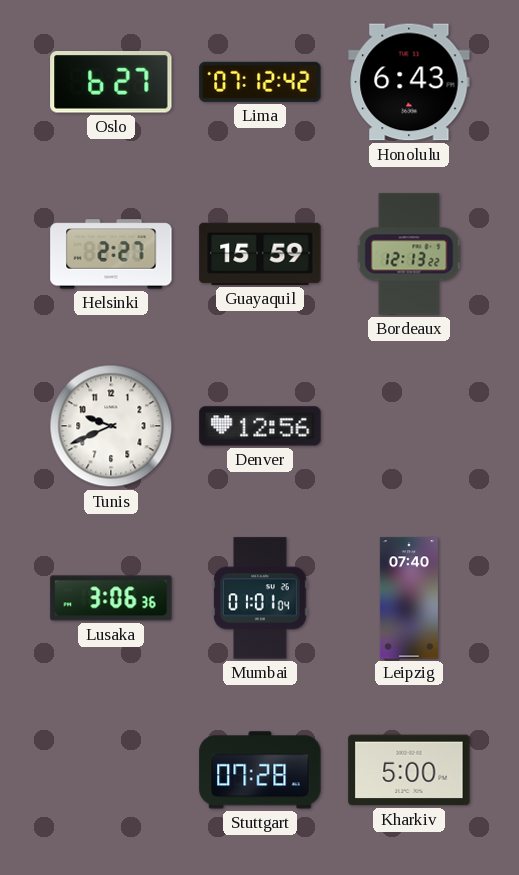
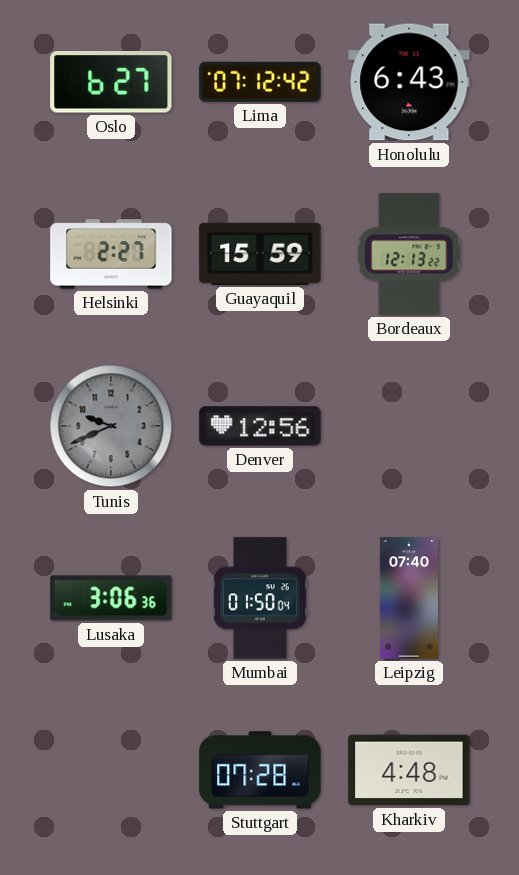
Tunis dial: white -> grey
Mumbai: 01:01 -> 01:50
Kharkiv: 5:00 -> 4:48
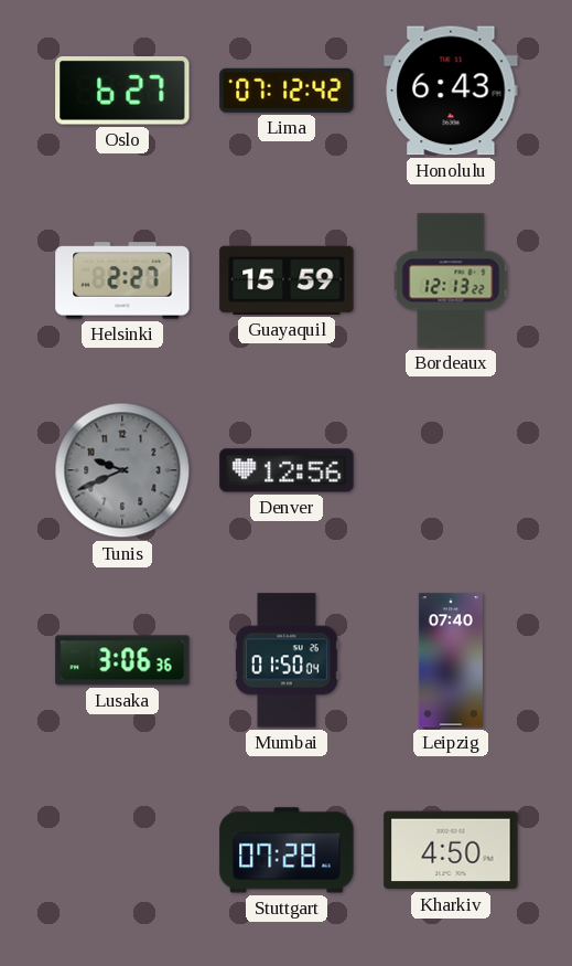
Kharkiv: 4:48 -> 4:50
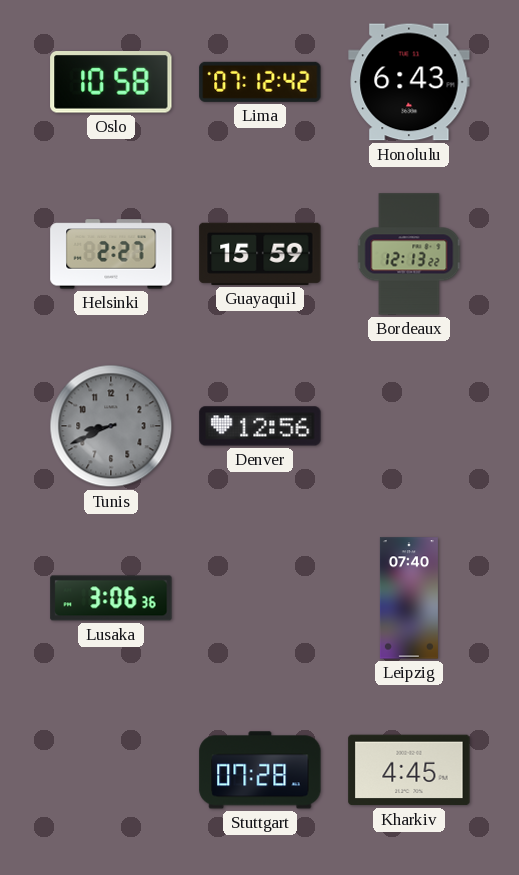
Oslo: 6:27 -> 10:58
Tunis: 9:41 -> 8:41
Mumbai: 01:50 -> none
Kharkiv: 4:50 -> 4:45
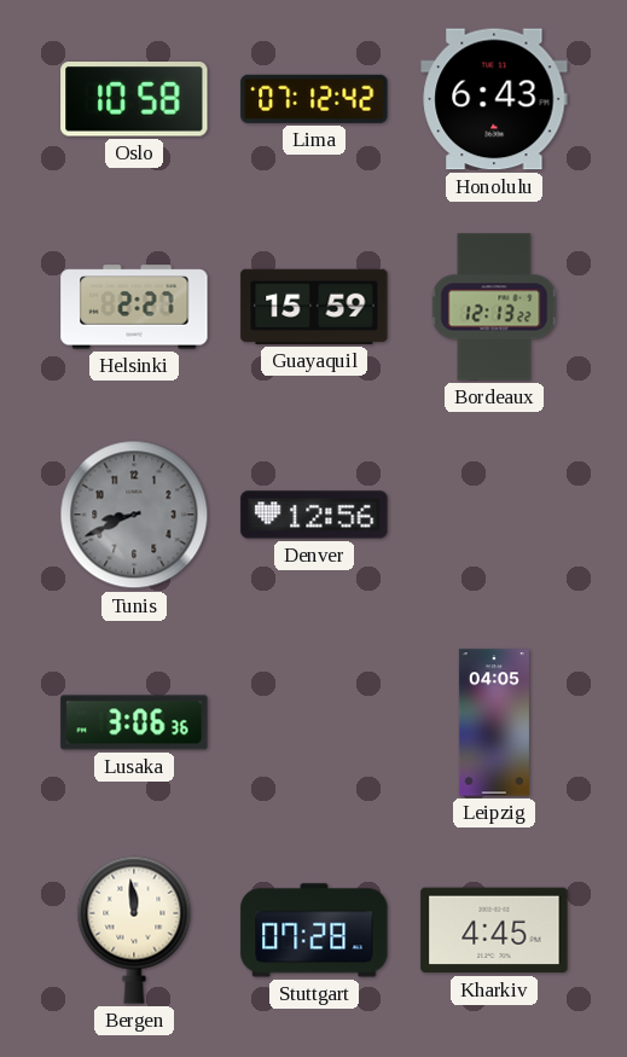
Leipzig: 07:40 -> 04:05
Bergen: none -> 11:59
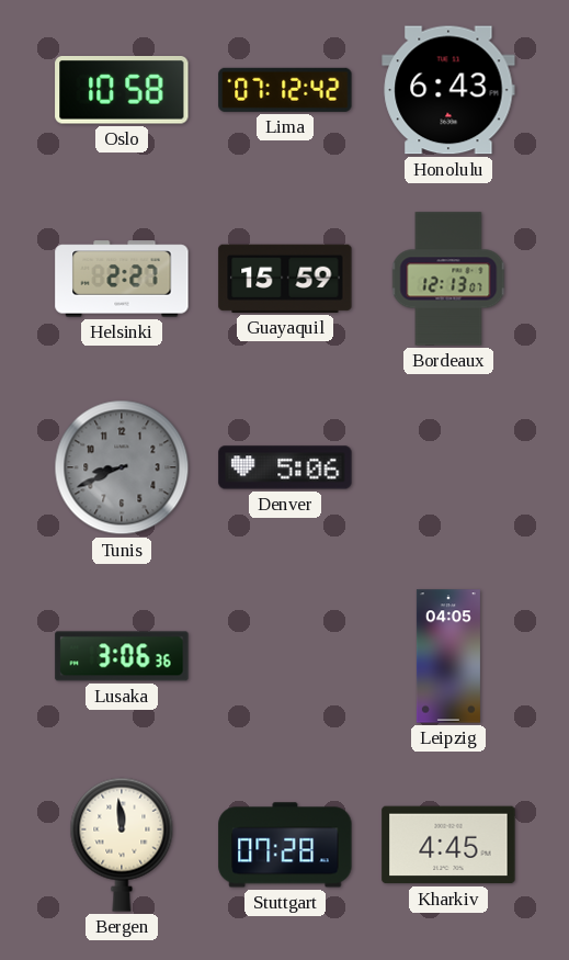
Bordeaux: 12:13:22 -> 12:13:07
Denver: 12:56 -> 5:06
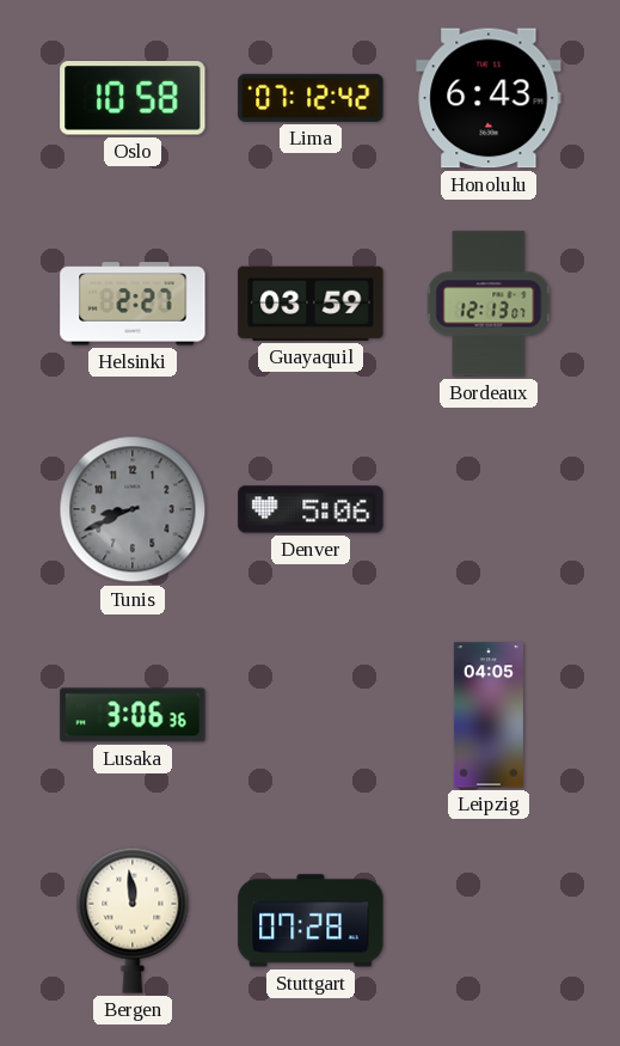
Guayaquil: 15:59 -> 03:59
Kharkiv: 4:45 -> none
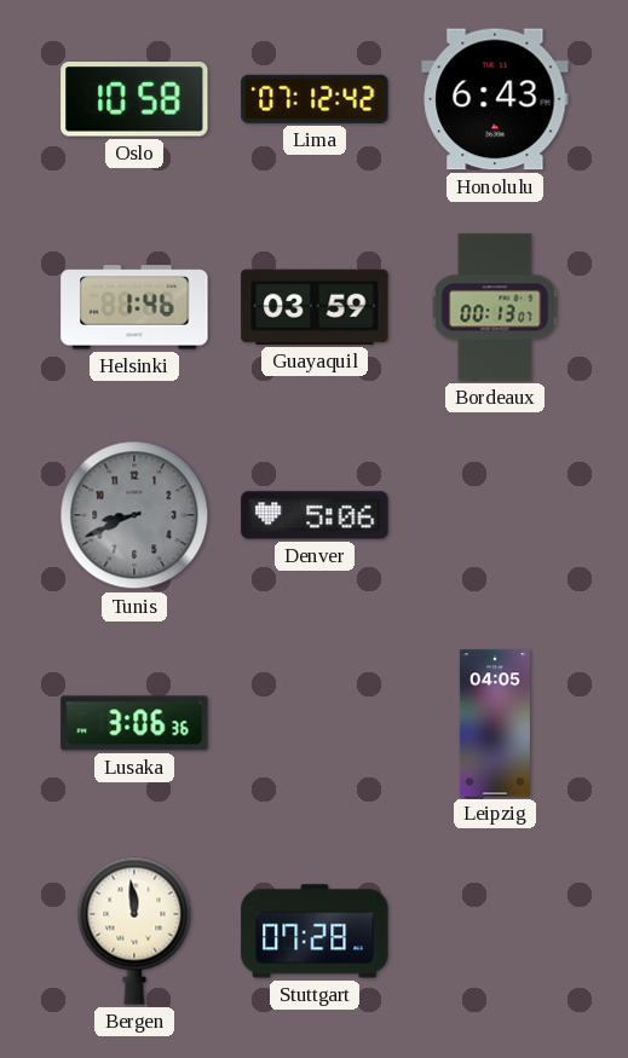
Helsinki: 2:27 -> 1:46
Bordeaux: 12:13 -> 00:13
